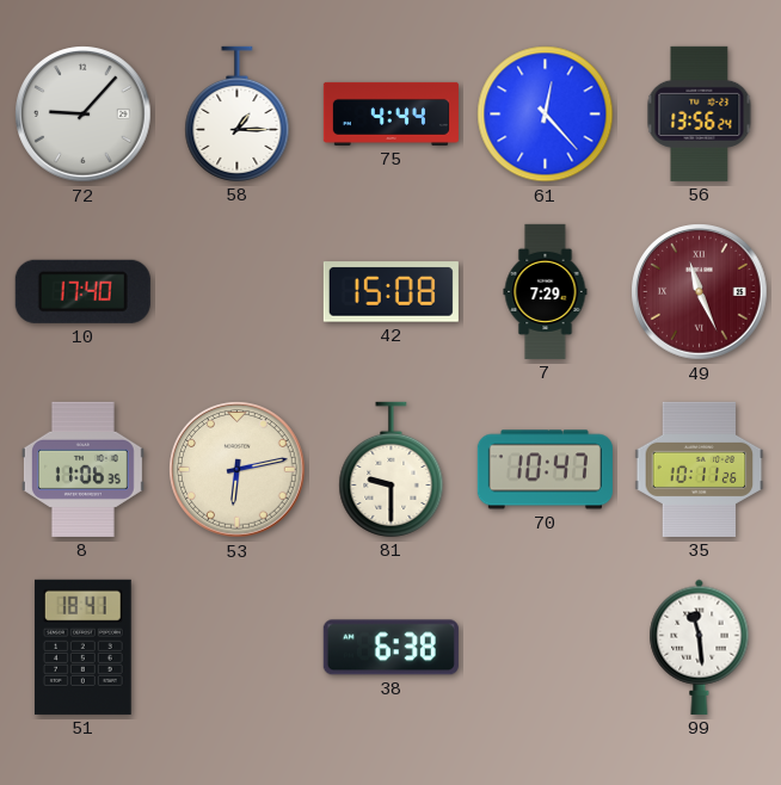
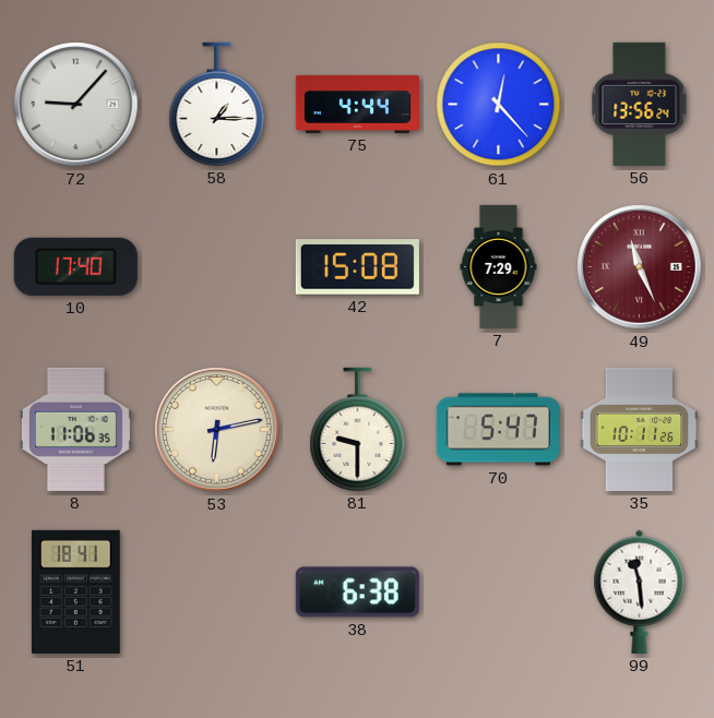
70: 10:47 -> 5:47
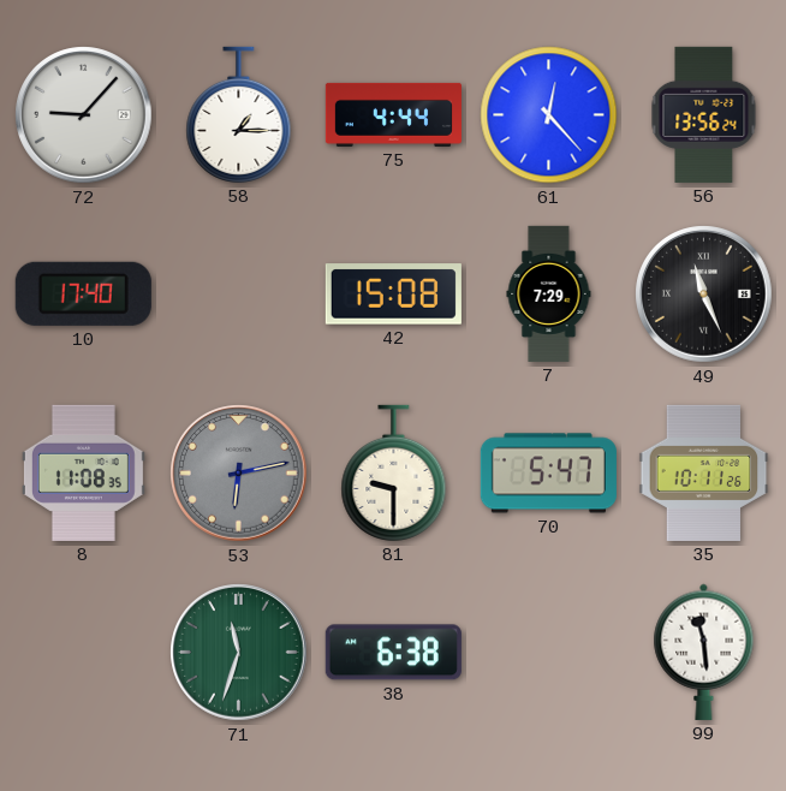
49 dial: burgundy -> black
8: 11:06 -> 11:08
53 dial: cream -> grey
51: 18:41 -> none
71: none -> 11:33
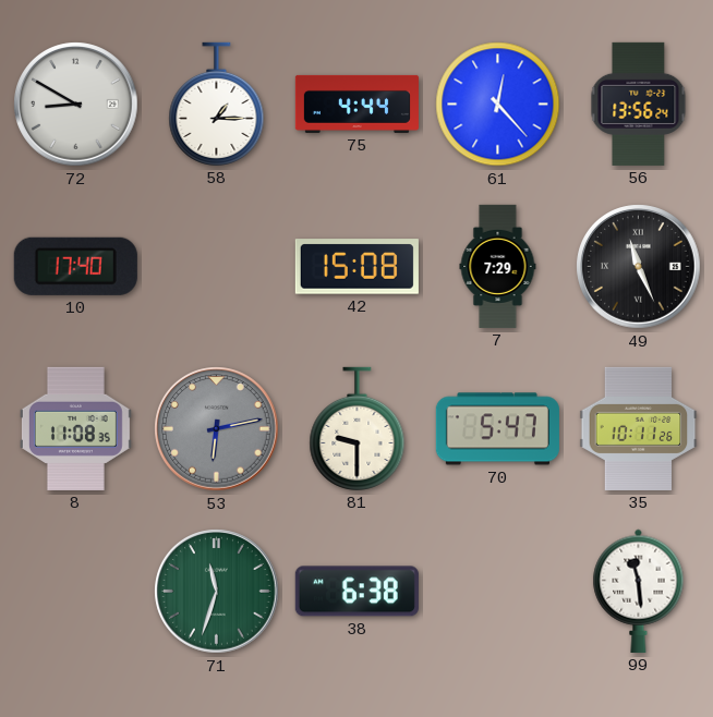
72: 9:07 -> 8:50
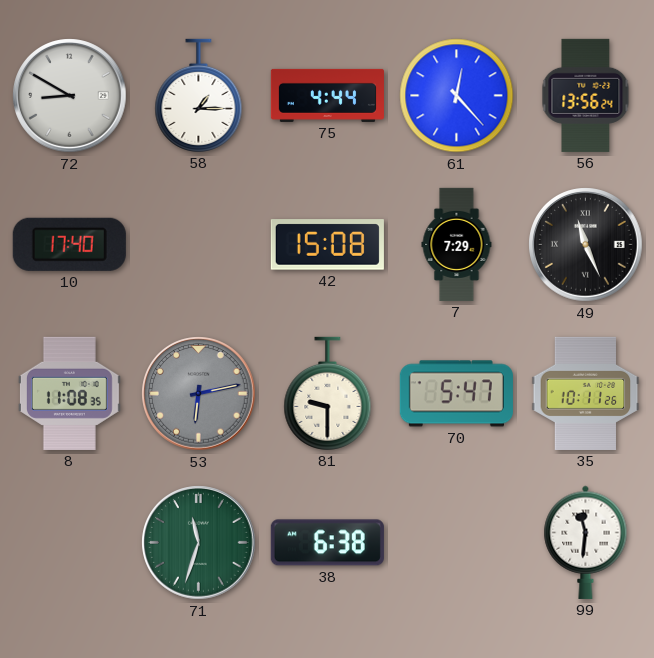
99: 11:29 -> 11:31
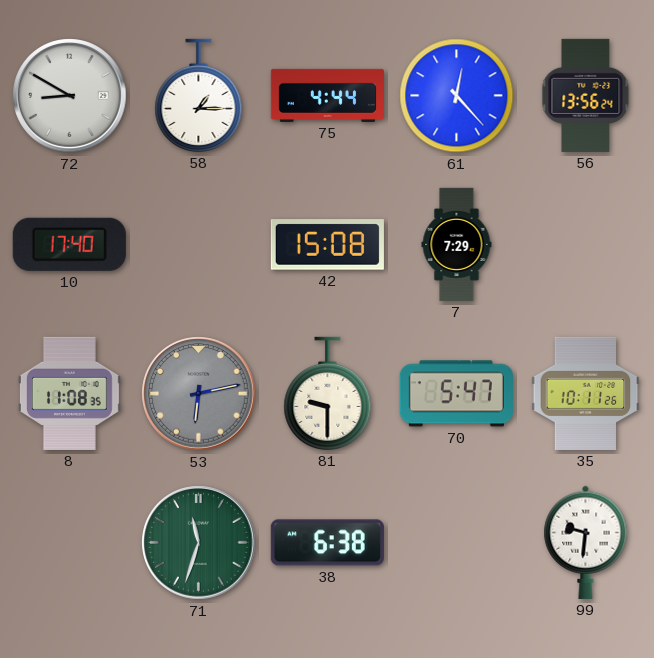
49: 11:26 -> none
99: 11:31 -> 9:31
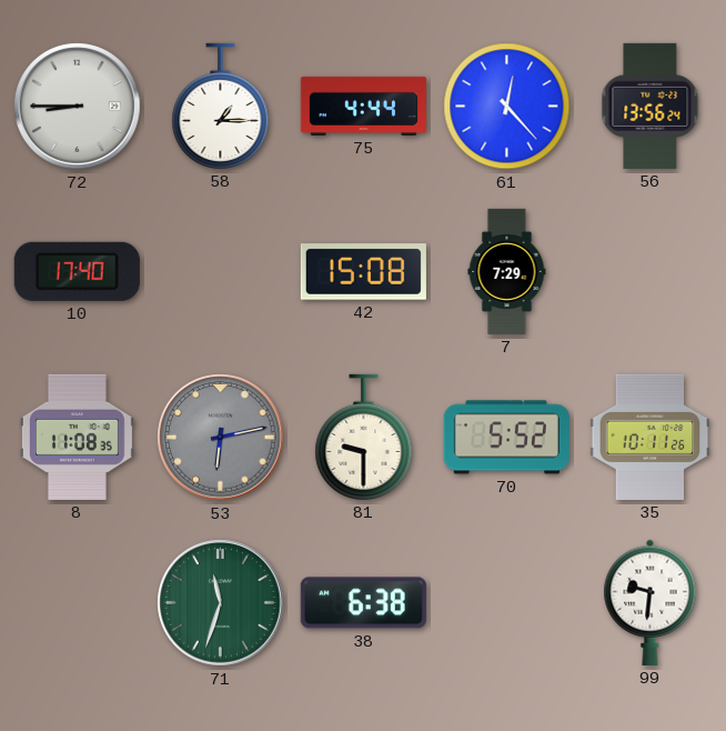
72: 8:50 -> 8:45
70: 5:47 -> 5:52
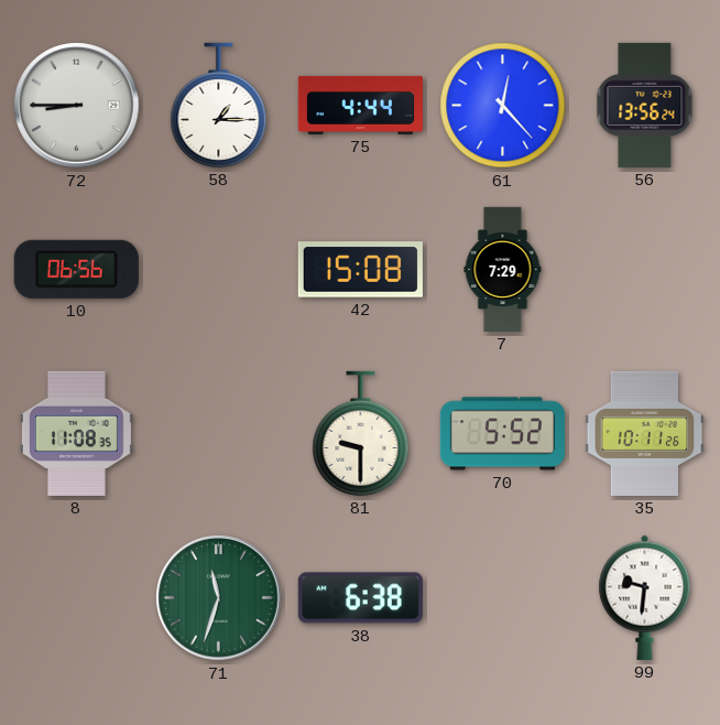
10: 17:40 -> 06:56
53: 6:13 -> none
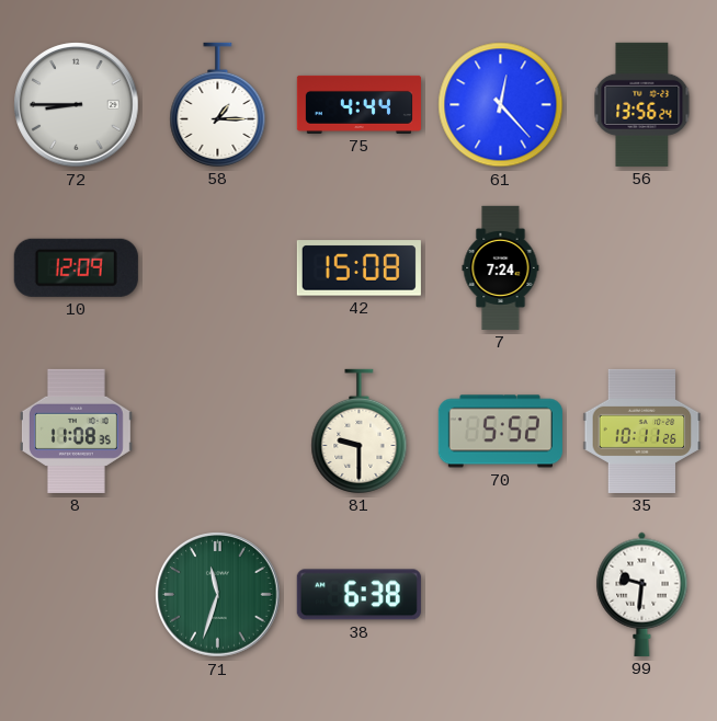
10: 06:56 -> 12:09
7: 7:29 -> 7:24
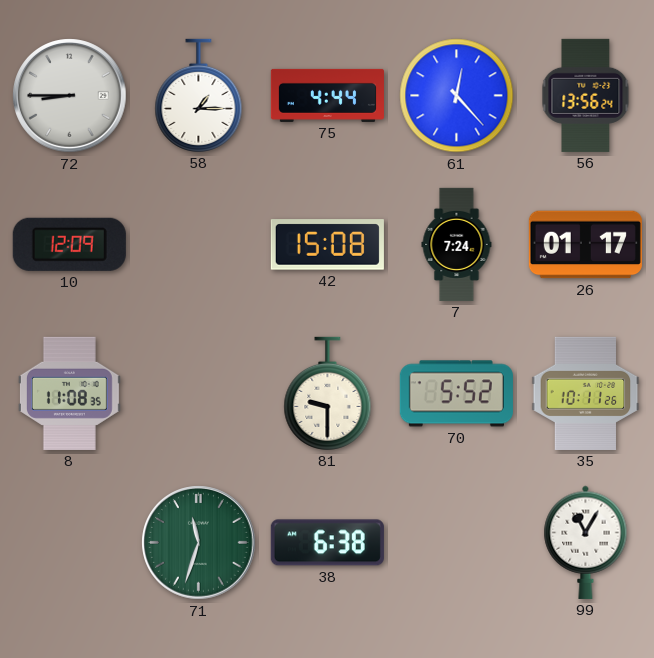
26: none -> 01:17
99: 9:31 -> 11:05
